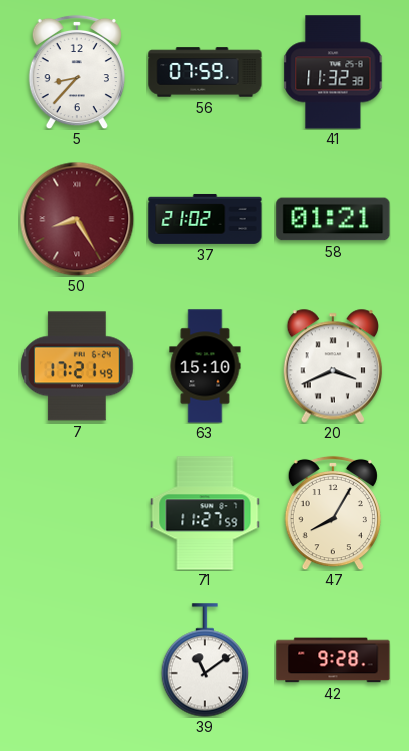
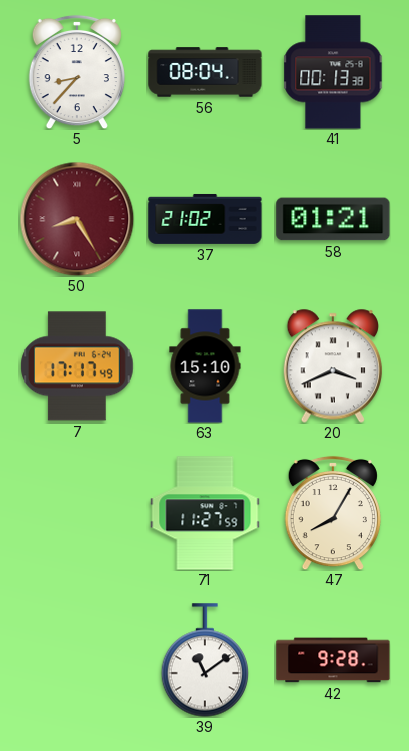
56: 07:59 -> 08:04
41: 11:32 -> 00:13
7: 17:21 -> 17:17
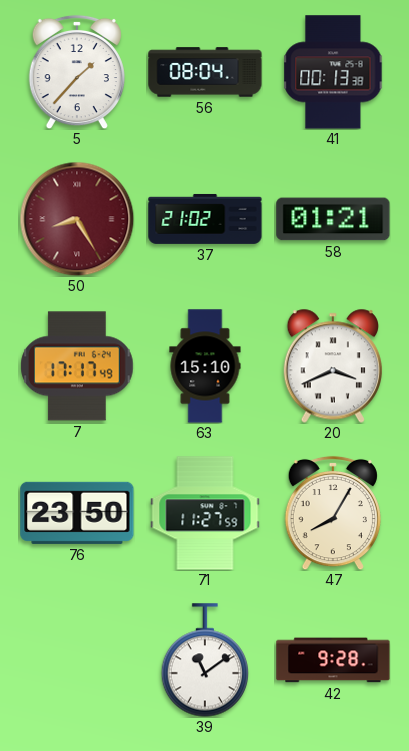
5: 8:37 -> 1:37
76: none -> 23:50
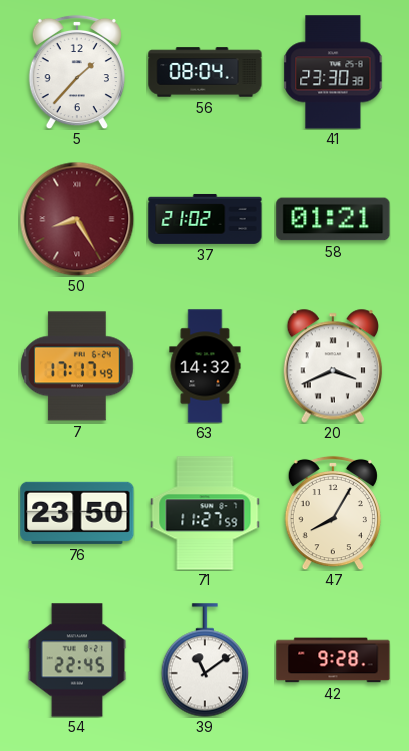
41: 00:13 -> 23:30
63: 15:10 -> 14:32
54: none -> 22:45
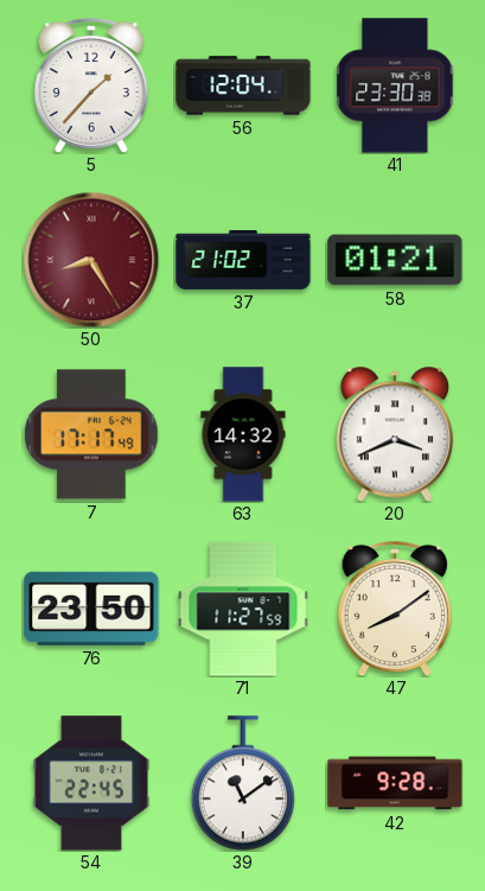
56: 08:04 -> 12:04
47: 8:05 -> 8:09
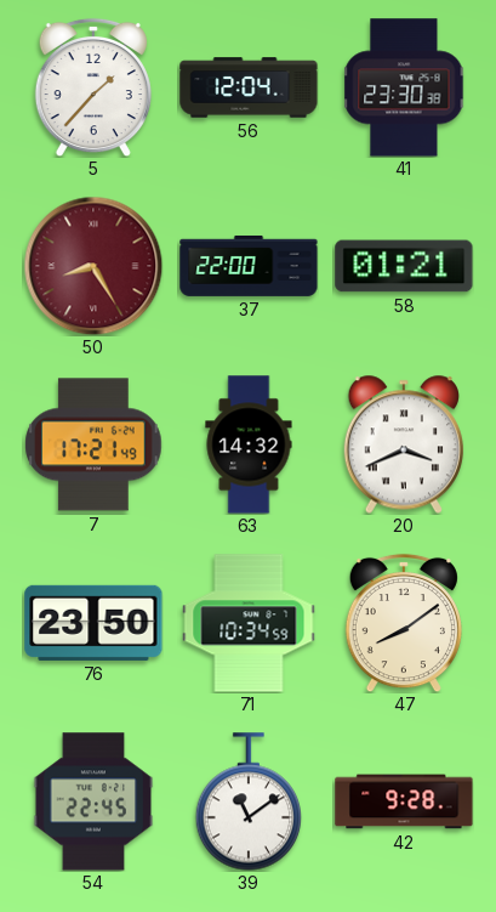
37: 21:02 -> 22:00
7: 17:17 -> 17:21
71: 11:27 -> 10:34
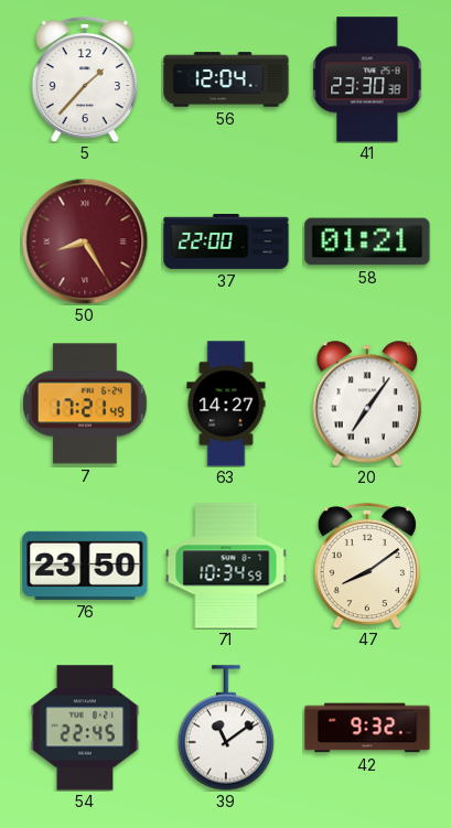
63: 14:32 -> 14:27
20: 3:41 -> 7:06
42: 9:28 -> 9:32
